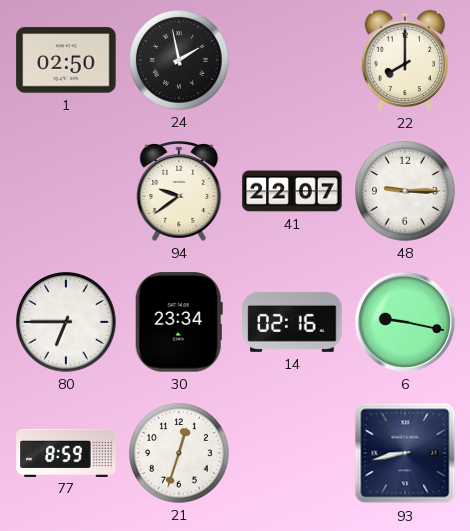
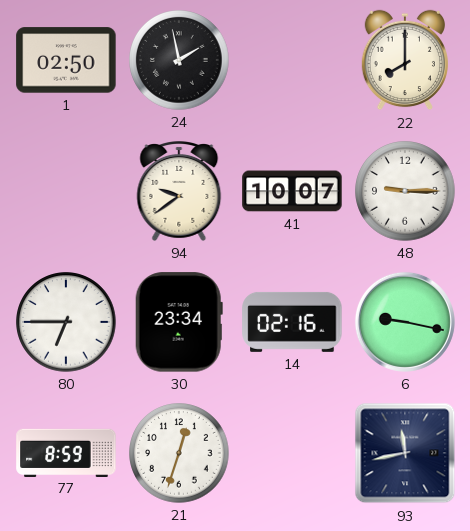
41: 22:07 -> 10:07
93: 8:43 -> 11:43
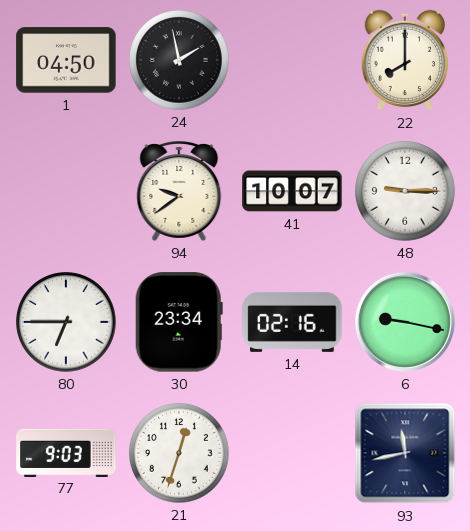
1: 02:50 -> 04:50
77: 8:59 -> 9:03
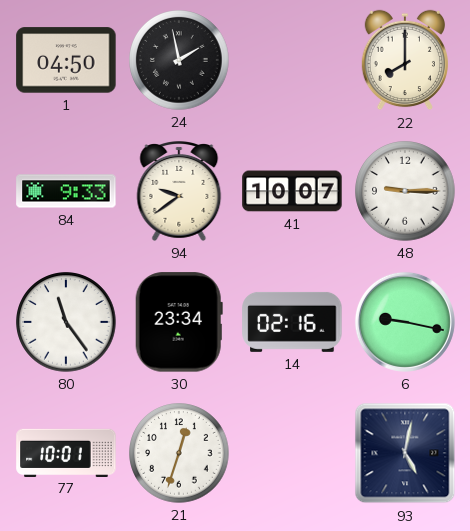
84: none -> 9:33
80: 6:45 -> 11:24
77: 9:03 -> 10:01
93: 11:43 -> 5:02
